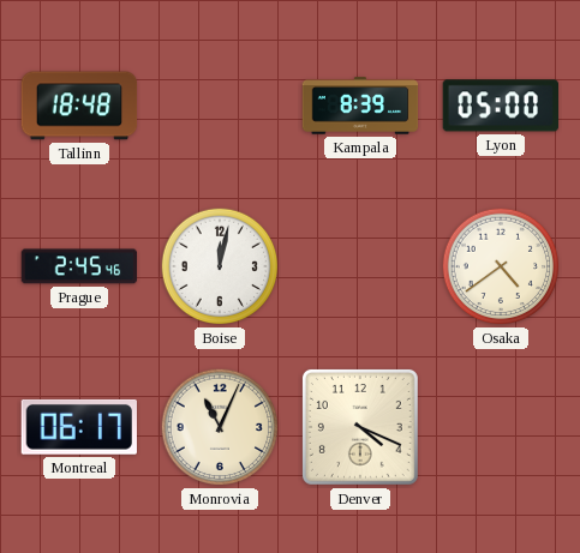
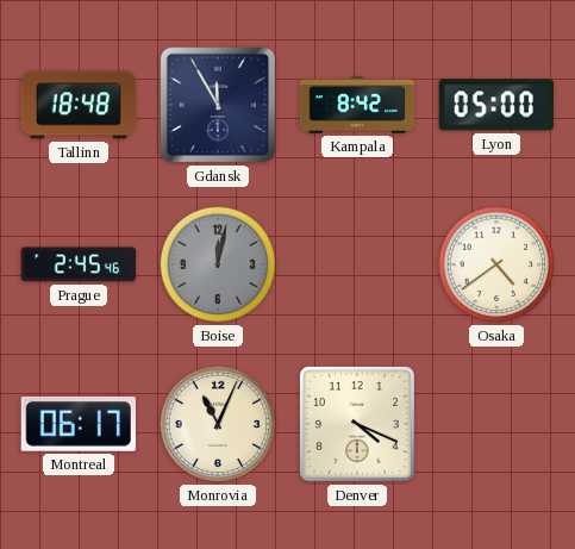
Gdansk: none -> 11:55
Kampala: 8:39 -> 8:42
Boise dial: white -> grey
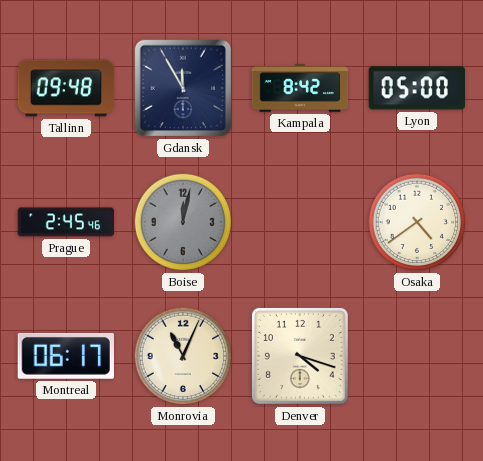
Tallinn: 18:48 -> 09:48
Denver: 4:19 -> 4:18
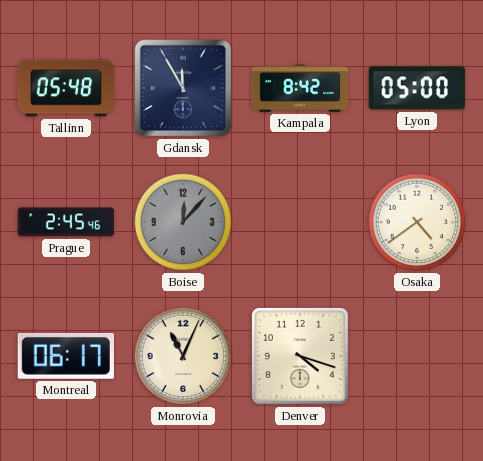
Tallinn: 09:48 -> 05:48
Boise: 12:02 -> 12:07
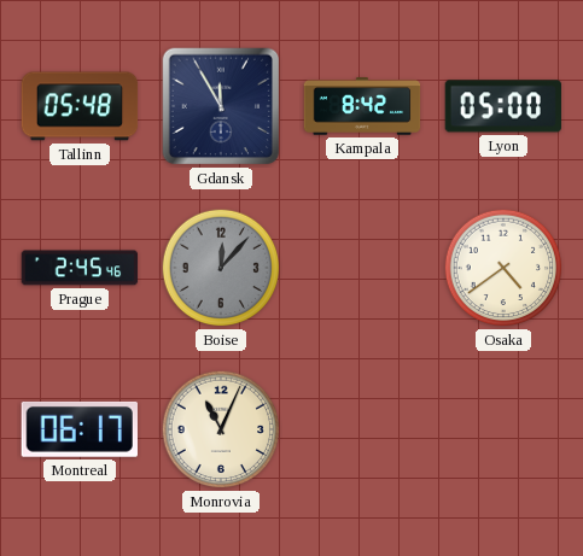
Denver: 4:18 -> none
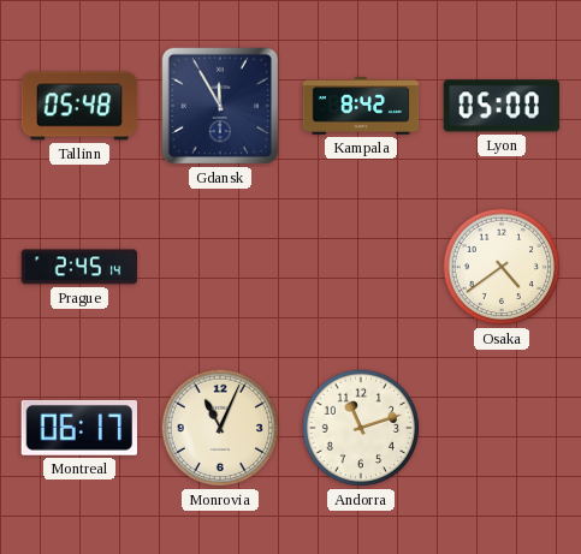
Prague: 2:45:46 -> 2:45:14
Boise: 12:07 -> none
Andorra: none -> 11:12
